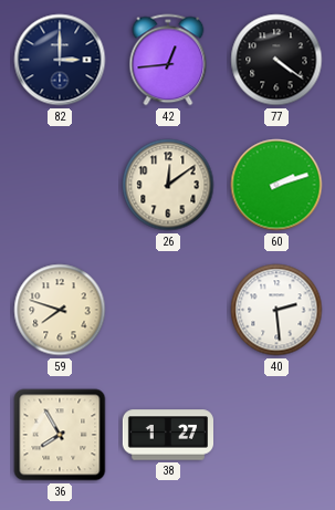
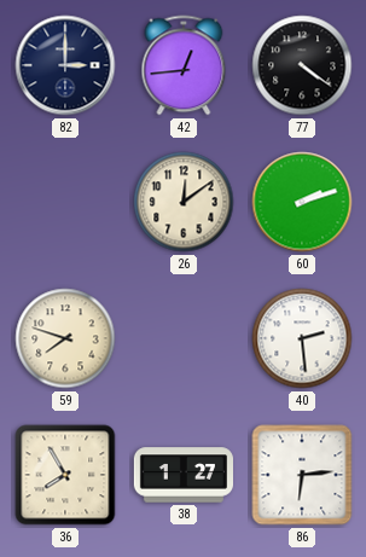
86: none -> 6:14
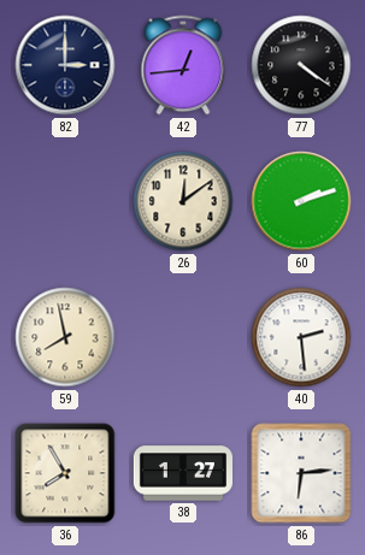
59: 7:48 -> 7:58
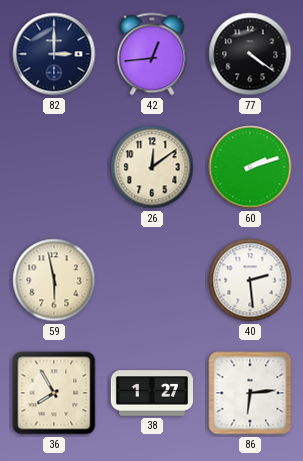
59: 7:58 -> 5:58
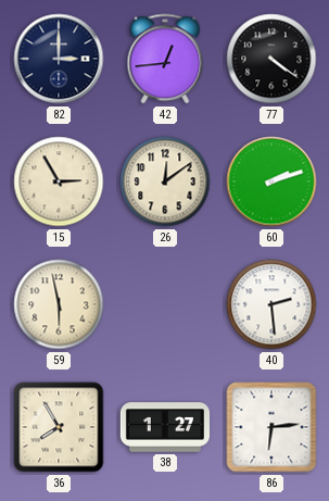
15: none -> 2:55
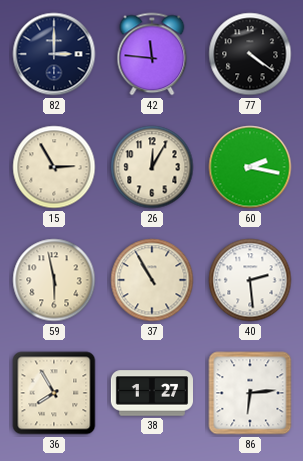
42: 12:44 -> 11:46
26: 12:09 -> 12:05
60: 2:12 -> 2:17
37: none -> 10:55
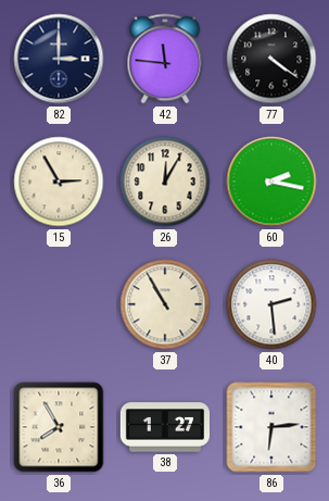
59: 5:58 -> none
